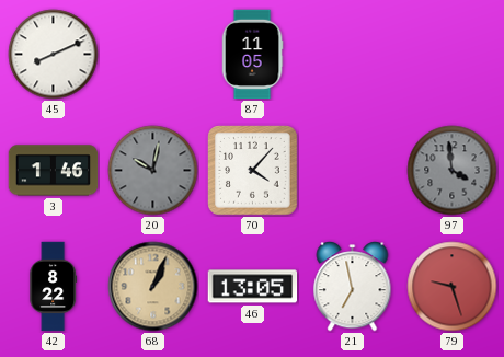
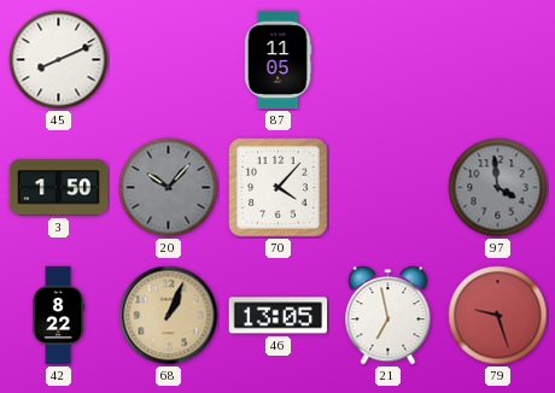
3: 1:46 -> 1:50
20: 10:02 -> 10:07
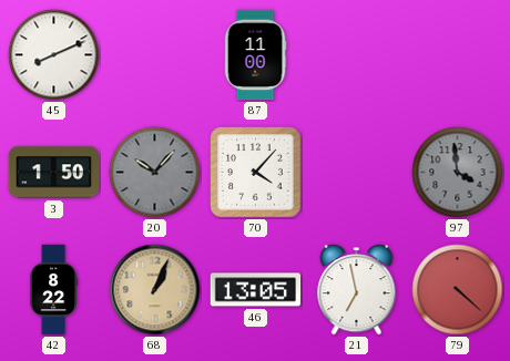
87: 11:05 -> 11:00
79: 9:27 -> 4:22
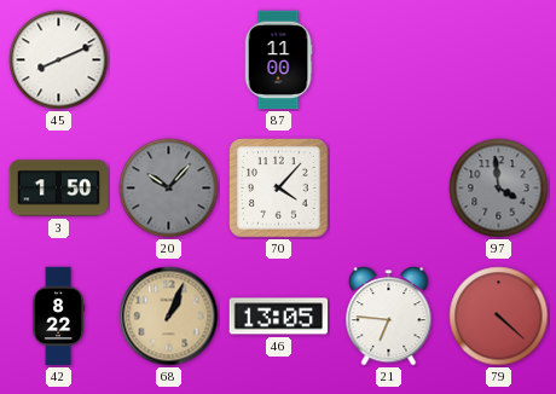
21: 6:58 -> 6:46
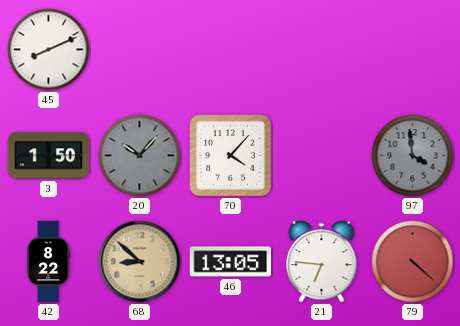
87: 11:00 -> none
68: 1:04 -> 8:52
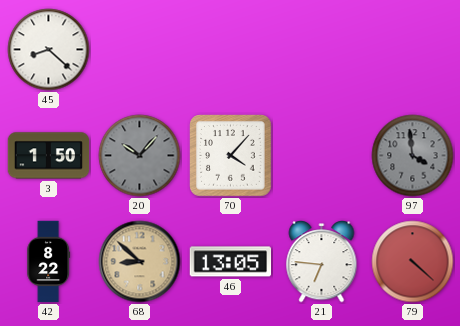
45: 8:11 -> 8:22
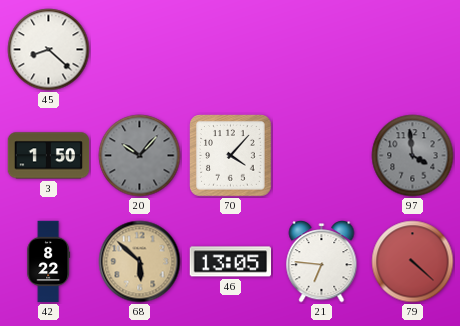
68: 8:52 -> 5:52
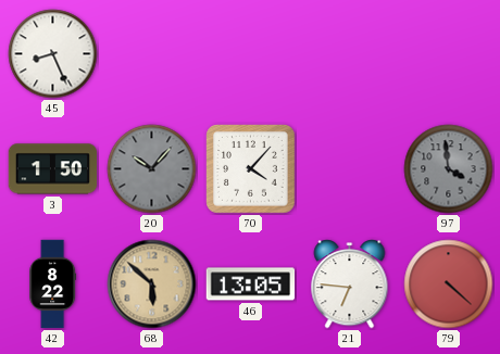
45: 8:22 -> 8:26
